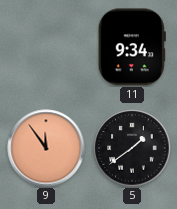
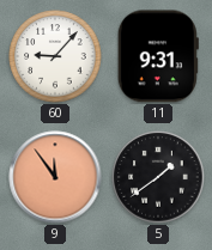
60: none -> 9:07
11: 9:34 -> 9:31
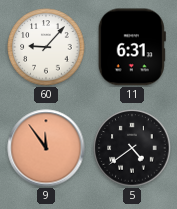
11: 9:31 -> 6:31
5: 1:39 -> 4:39
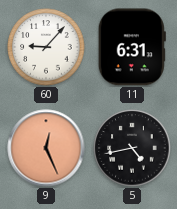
9: 11:54 -> 12:26
5: 4:39 -> 4:43
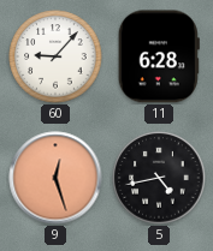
11: 6:31 -> 6:28
9: 12:26 -> 12:27
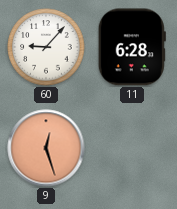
5: 4:43 -> none
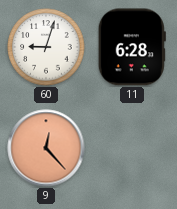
60: 9:07 -> 9:03
9: 12:27 -> 12:23
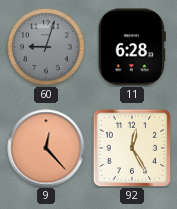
60 dial: white -> grey
92: none -> 12:25
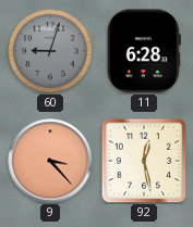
9: 12:23 -> 3:23
92: 12:25 -> 12:28
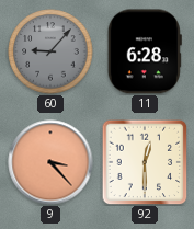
60: 9:03 -> 9:07
92: 12:28 -> 12:30
